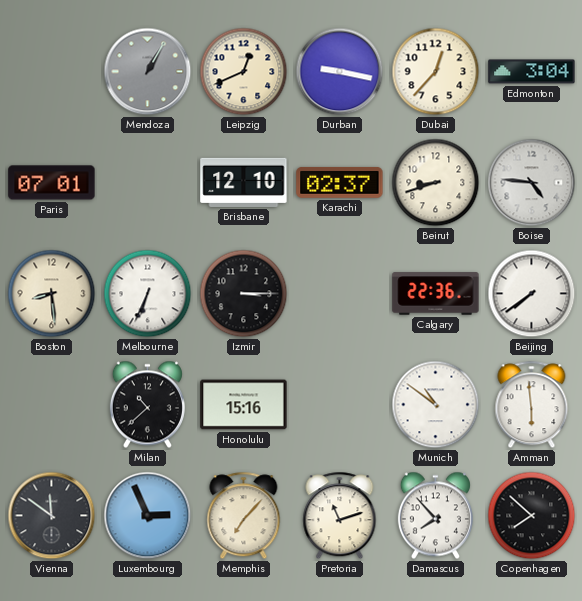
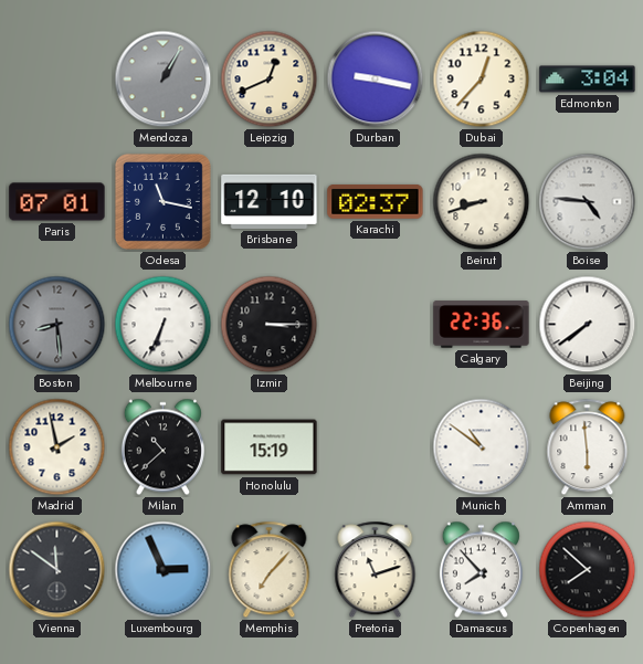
Odesa: none -> 11:17
Boston dial: cream -> grey
Madrid: none -> 1:58
Honolulu: 15:16 -> 15:19
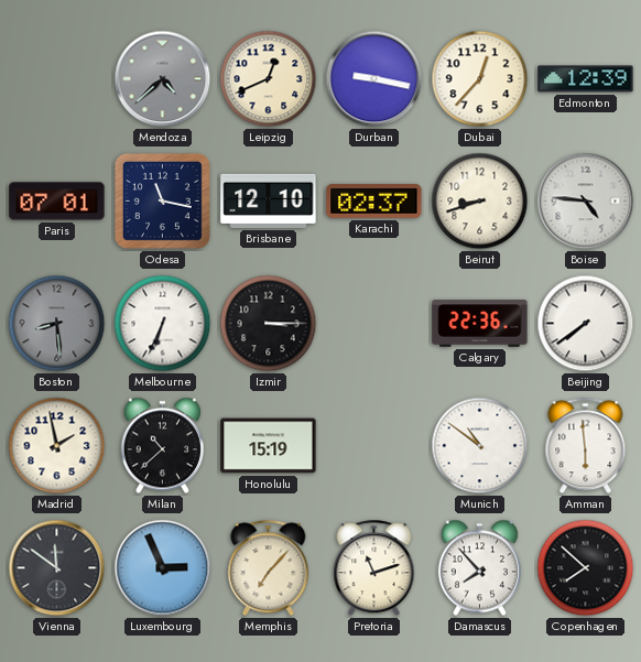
Mendoza: 1:05 -> 4:38
Edmonton: 3:04 -> 12:39
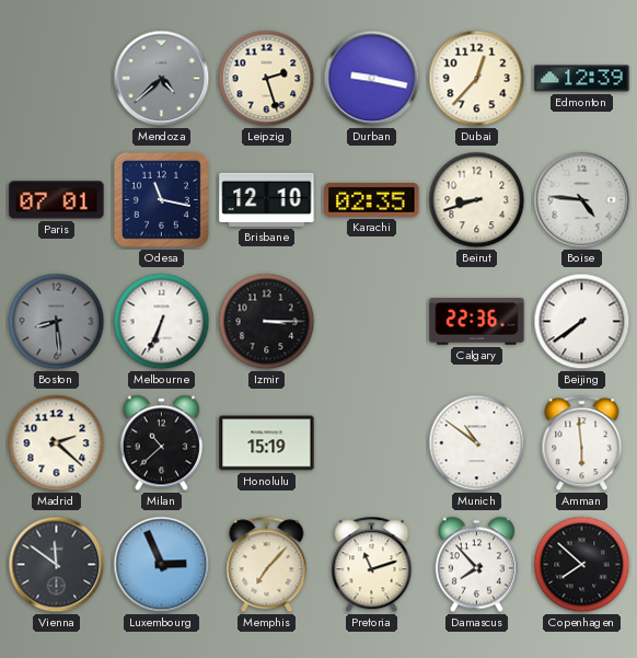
Leipzig: 12:41 -> 2:27
Karachi: 02:37 -> 02:35
Madrid: 1:58 -> 2:22
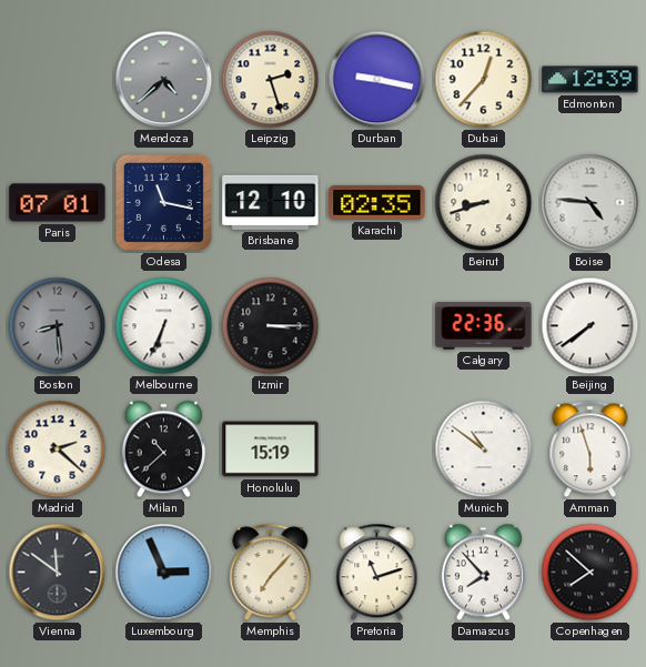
Amman: 5:59 -> 5:57
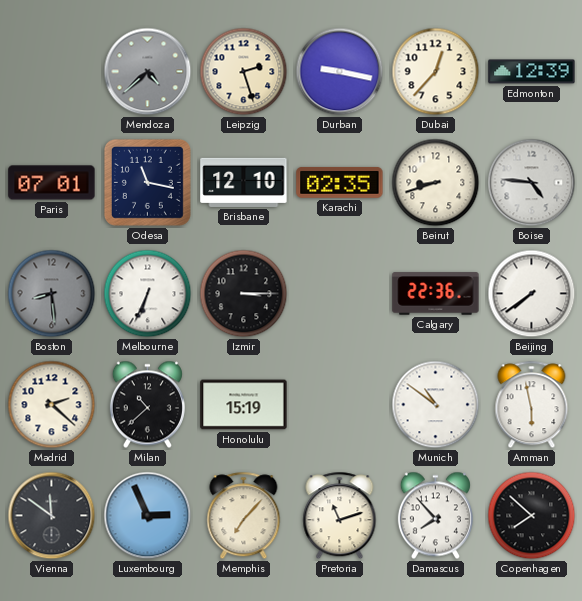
Amman: 5:57 -> 5:58
